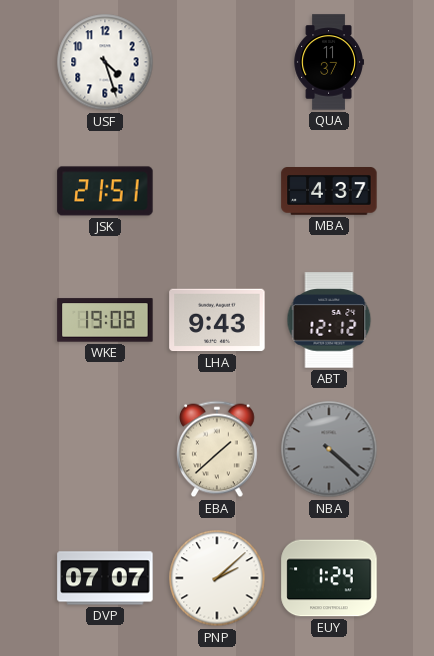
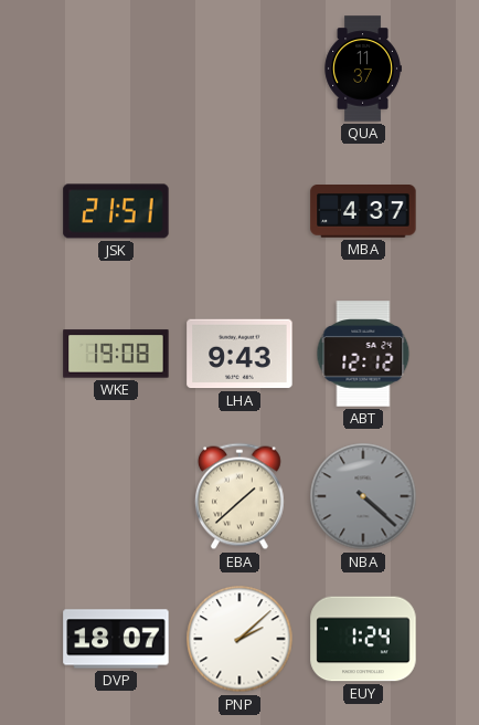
USF: 4:27 -> none
DVP: 07:07 -> 18:07
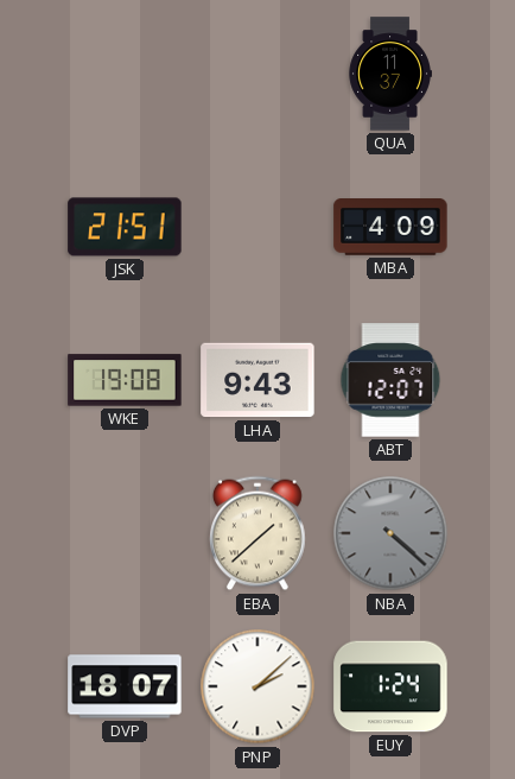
MBA: 4:37 -> 4:09
ABT: 12:12 -> 12:07
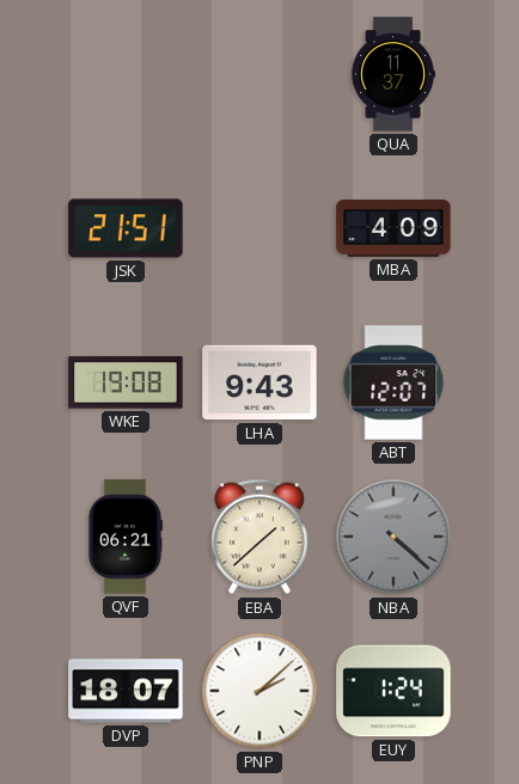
QVF: none -> 06:21
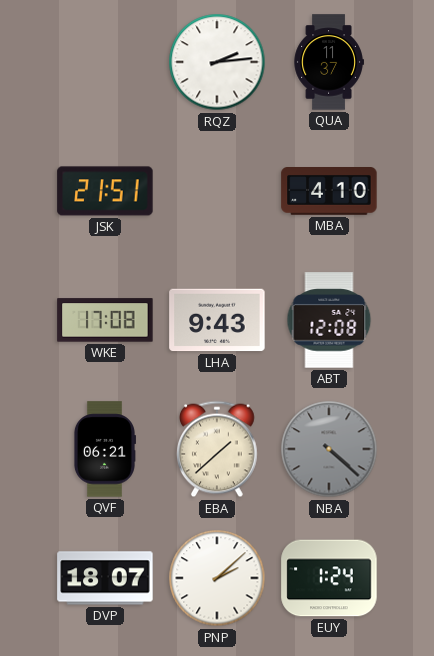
RQZ: none -> 2:14
MBA: 4:09 -> 4:10
WKE: 19:08 -> 17:08
ABT: 12:07 -> 12:08
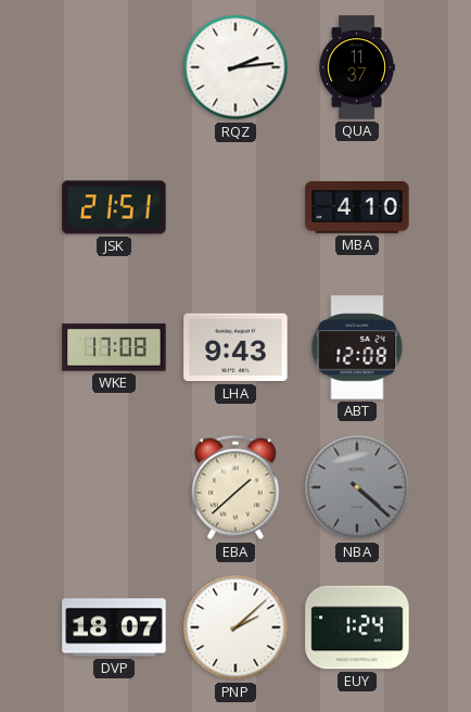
QVF: 06:21 -> none
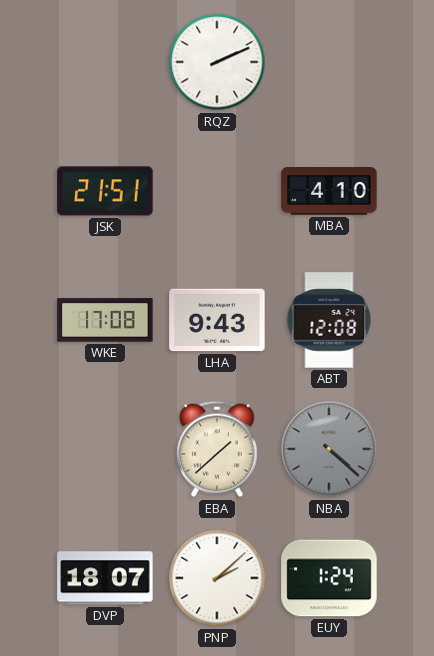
RQZ: 2:14 -> 2:11
QUA: 11:37 -> none
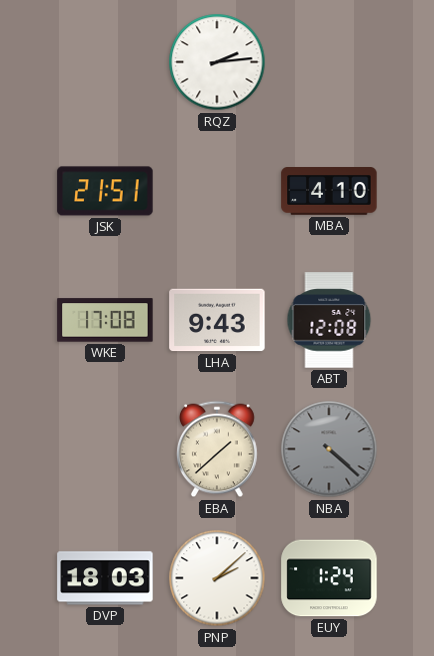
RQZ: 2:11 -> 2:14
DVP: 18:07 -> 18:03
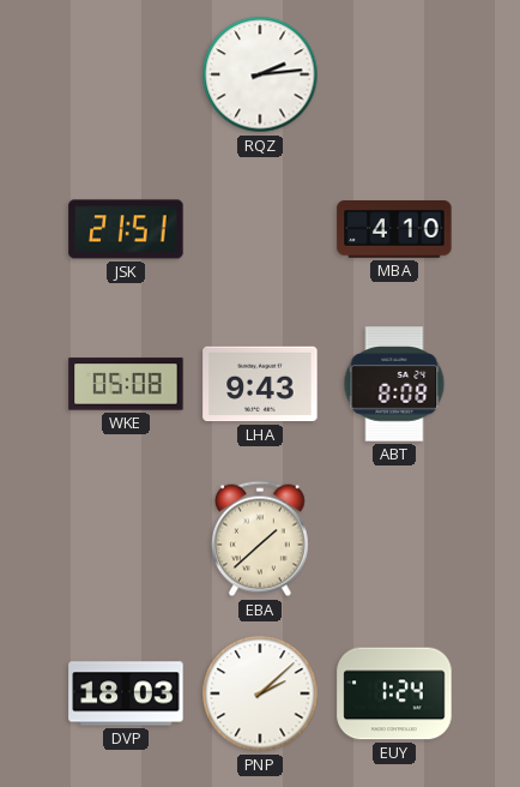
WKE: 17:08 -> 05:08
ABT: 12:08 -> 8:08
NBA: 4:22 -> none
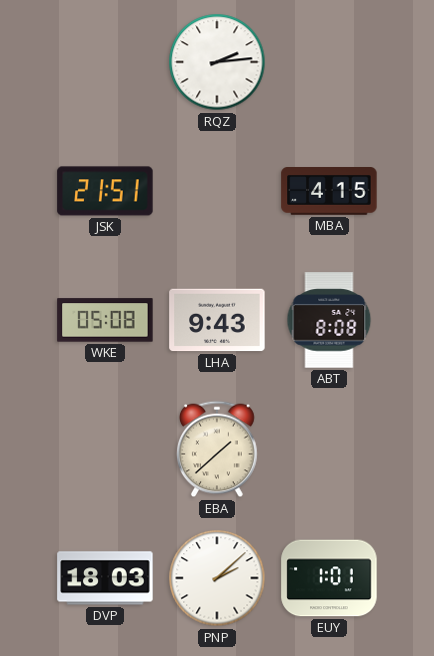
MBA: 4:10 -> 4:15
EUY: 1:24 -> 1:01
